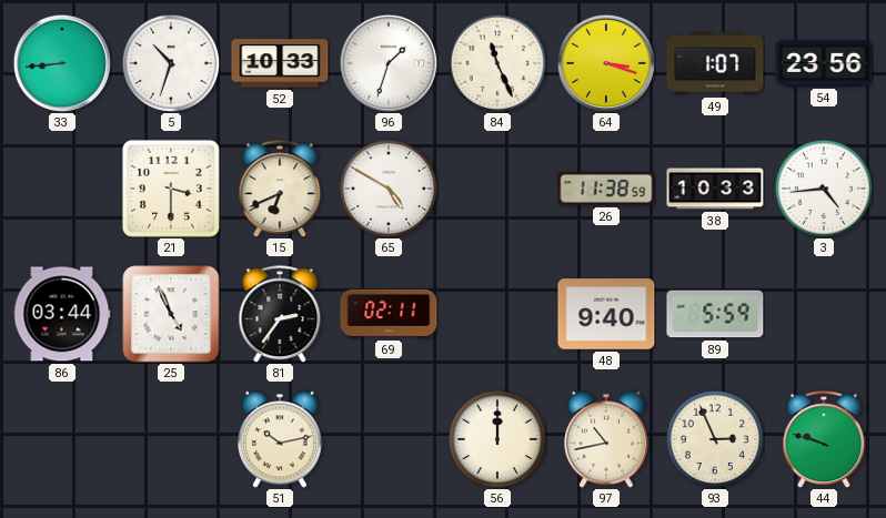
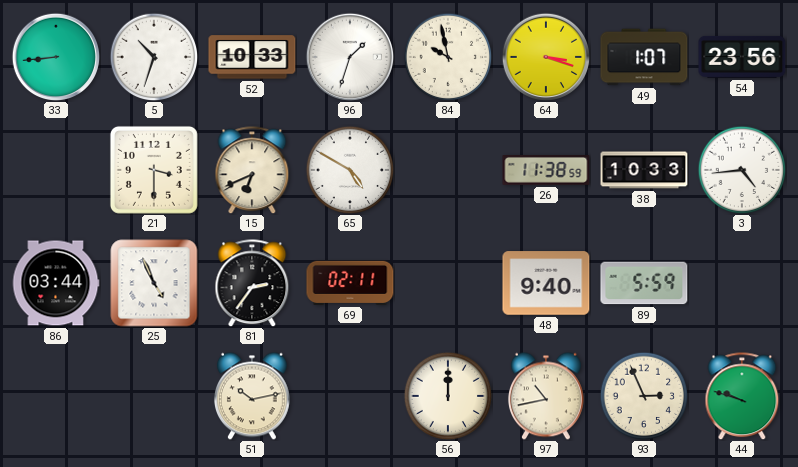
84: 11:26 -> 9:58
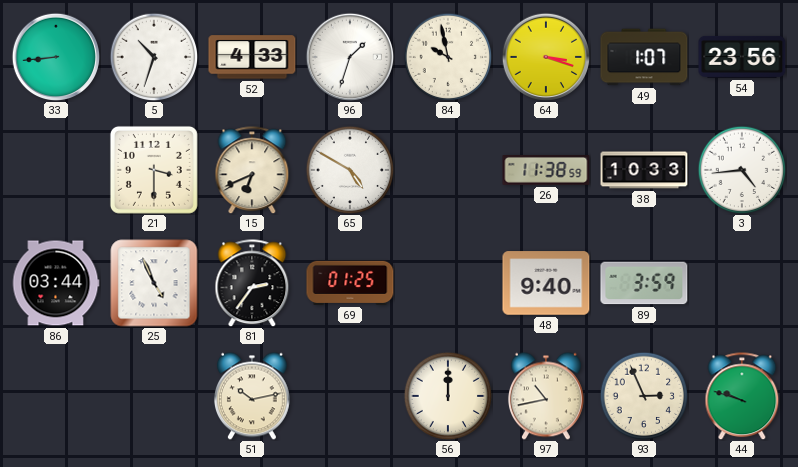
52: 10:33 -> 4:33
69: 02:11 -> 01:25
89: 5:59 -> 3:59
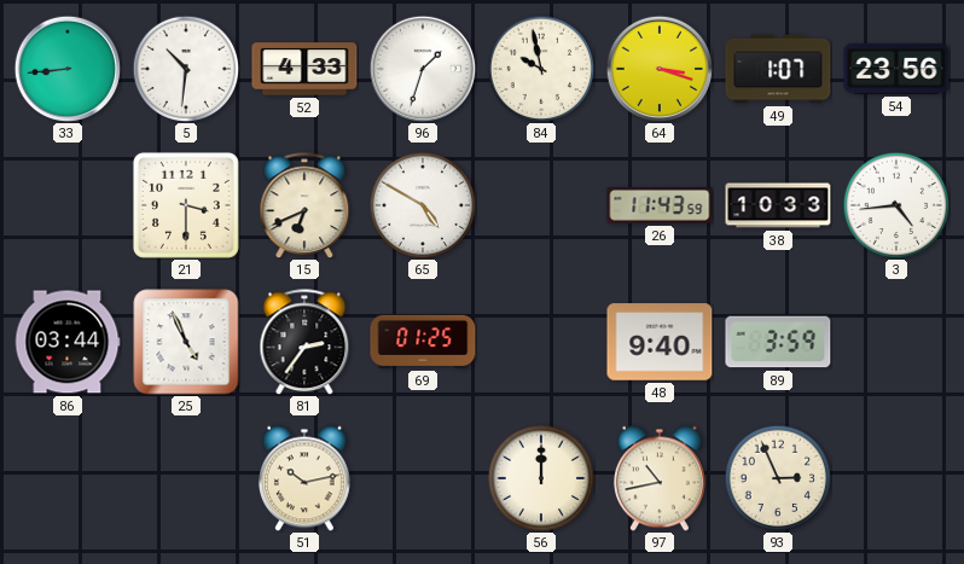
5: 10:33 -> 10:31
26: 11:38 -> 11:43
44: 9:48 -> none
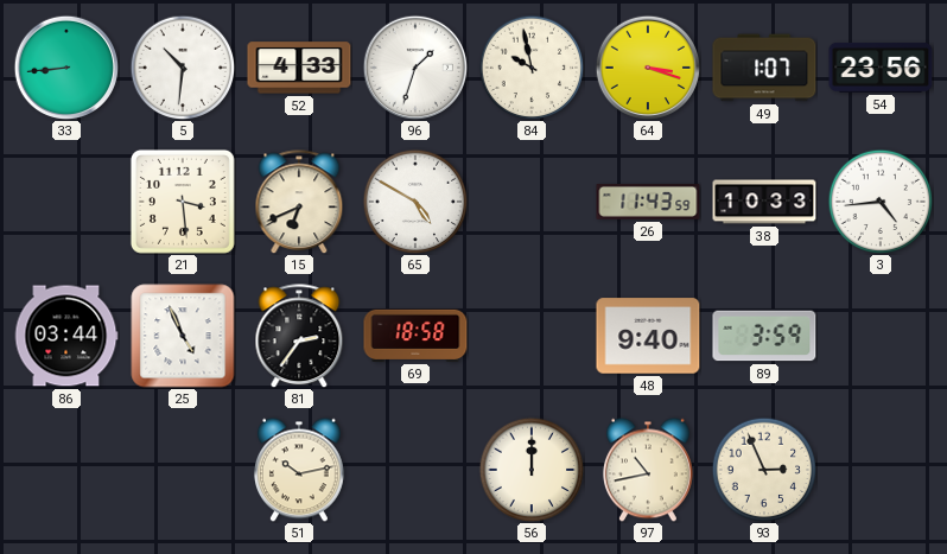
21: 3:30 -> 3:29
69: 01:25 -> 18:58
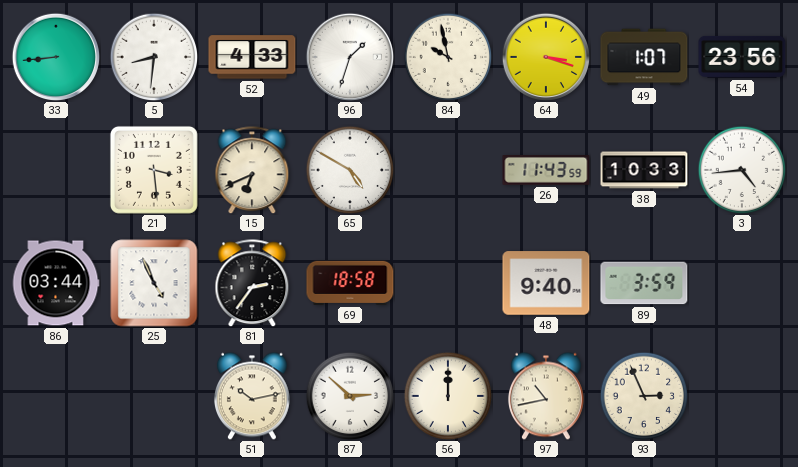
5: 10:31 -> 8:31
87: none -> 2:52
